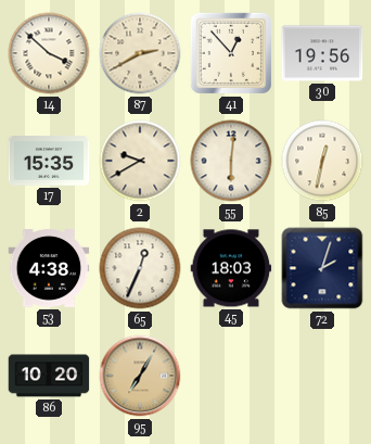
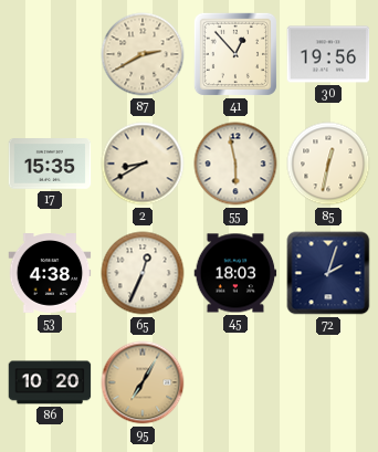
14: 3:52 -> none
2: 9:40 -> 8:40
55: 6:01 -> 5:58
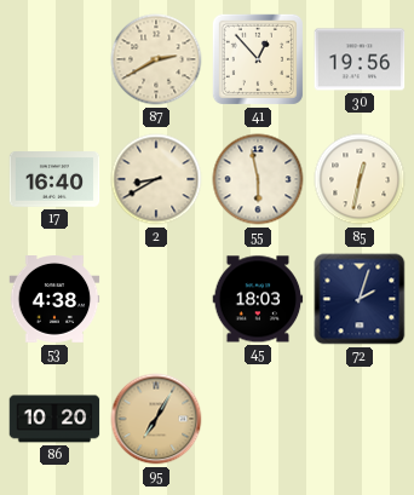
17: 15:35 -> 16:40
65: 12:34 -> none
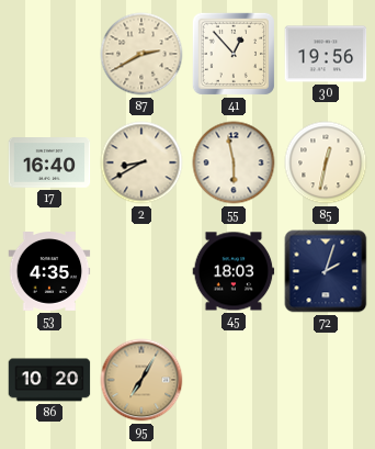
53: 4:38 -> 4:35
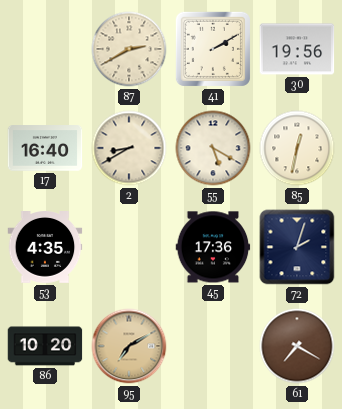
41: 12:53 -> 2:10
55: 5:58 -> 5:20
45: 18:03 -> 17:36
95: 7:05 -> 7:10
61: none -> 7:20
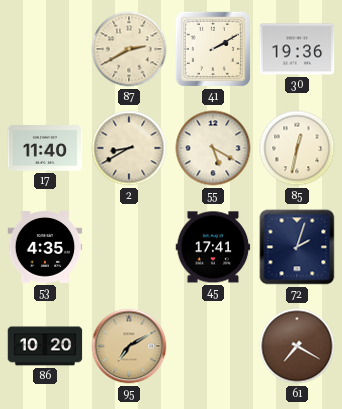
30: 19:56 -> 19:36
17: 16:40 -> 11:40
45: 17:36 -> 17:41
